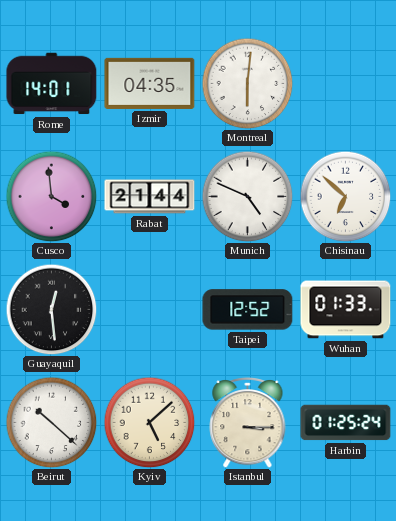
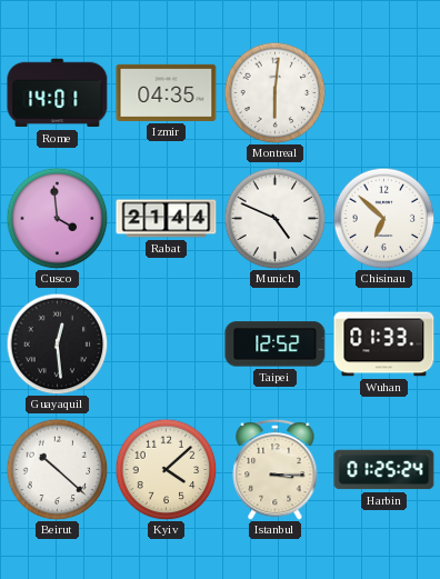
Kyiv: 5:08 -> 4:08
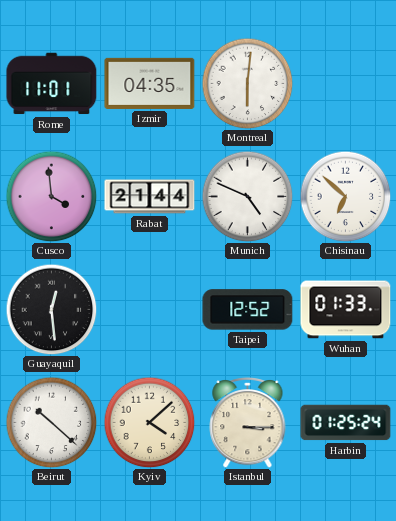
Rome: 14:01 -> 11:01
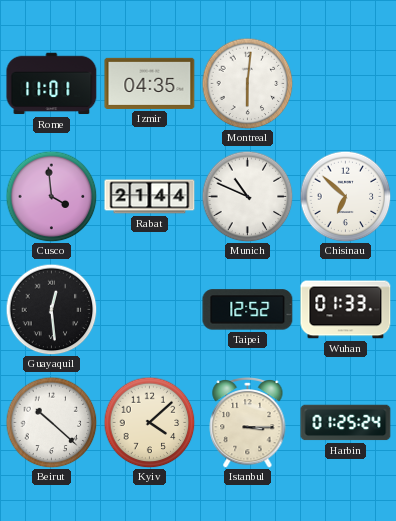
Munich: 4:49 -> 10:49
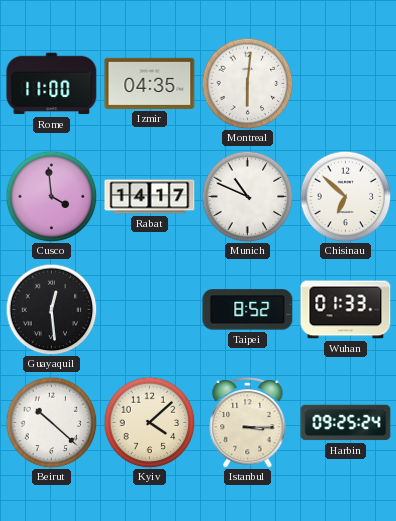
Rome: 11:01 -> 11:00
Rabat: 21:44 -> 14:17
Taipei: 12:52 -> 8:52
Harbin: 01:25 -> 09:25
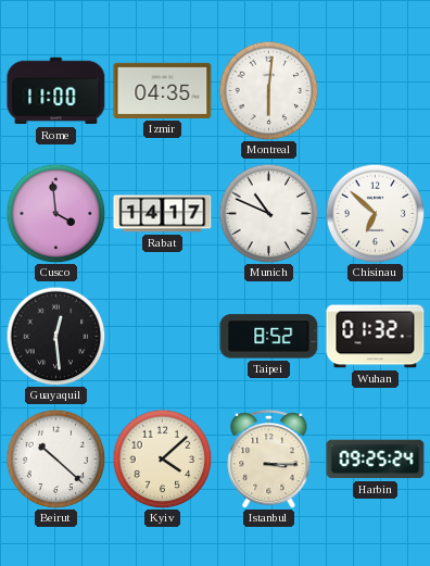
Wuhan: 01:33 -> 01:32
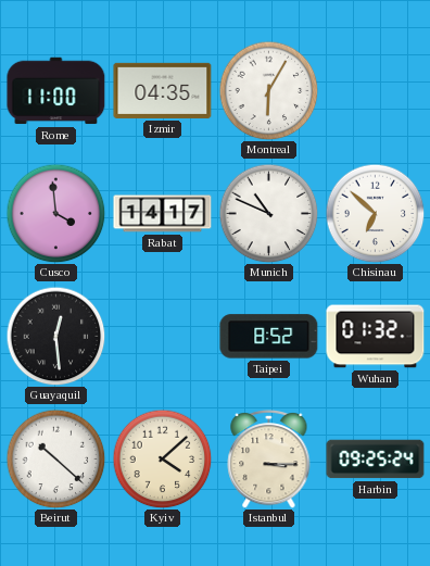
Montreal: 6:01 -> 6:05
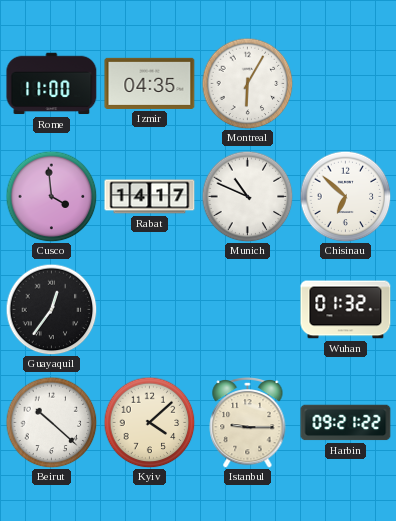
Guayaquil: 12:29 -> 12:36
Taipei: 8:52 -> none
Istanbul: 3:15 -> 9:15
Harbin: 09:25 -> 09:21
